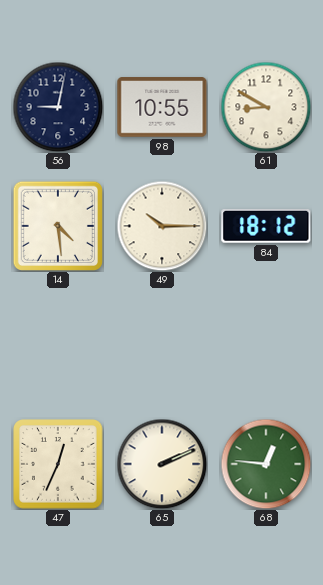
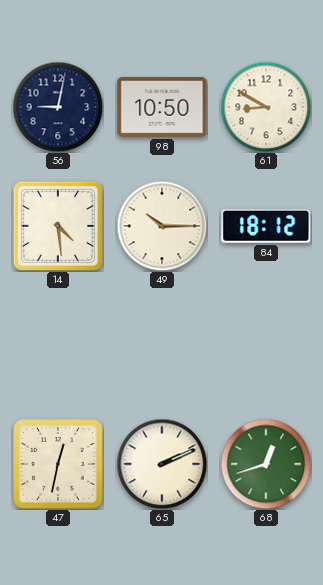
98: 10:55 -> 10:50
47: 12:34 -> 12:32
68: 12:46 -> 12:42
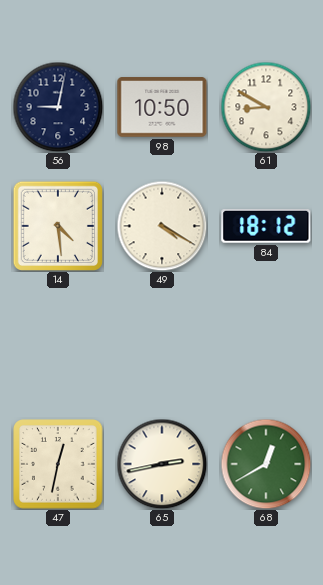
49: 10:15 -> 4:20
65: 2:11 -> 2:43
68: 12:42 -> 12:40
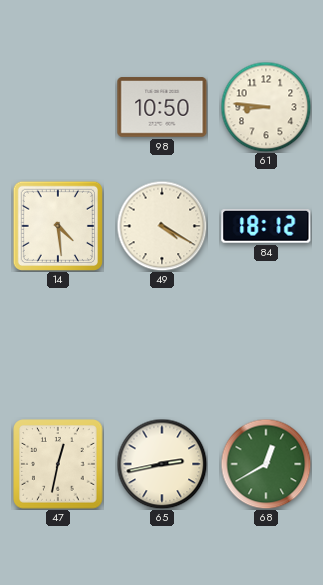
56: 9:02 -> none
61: 8:50 -> 8:46
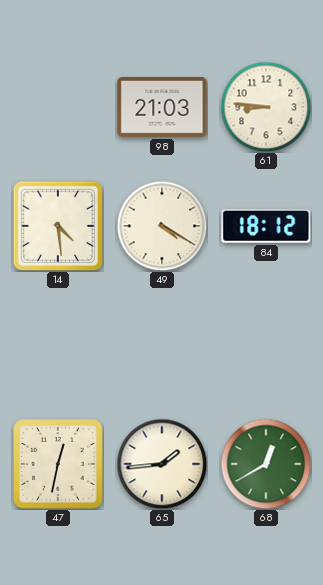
98: 10:50 -> 21:03
65: 2:43 -> 1:44
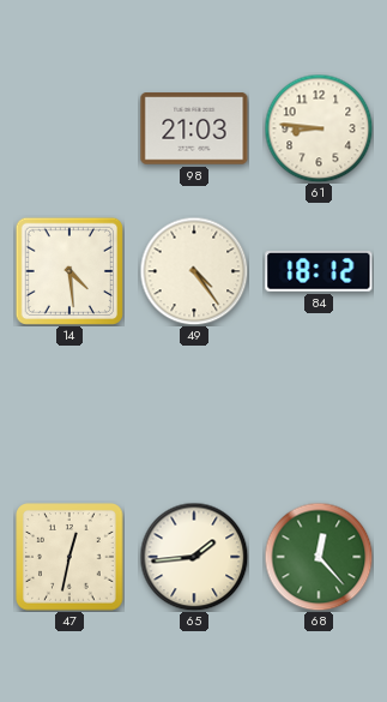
49: 4:20 -> 4:24
68: 12:40 -> 12:23
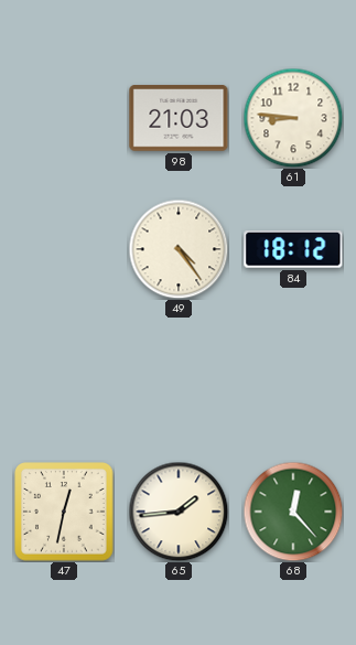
14: 4:29 -> none
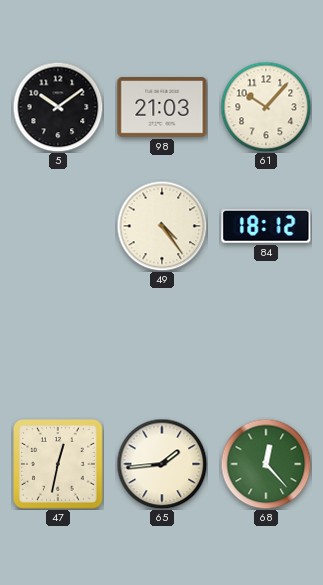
5: none -> 10:09
61: 8:46 -> 10:07
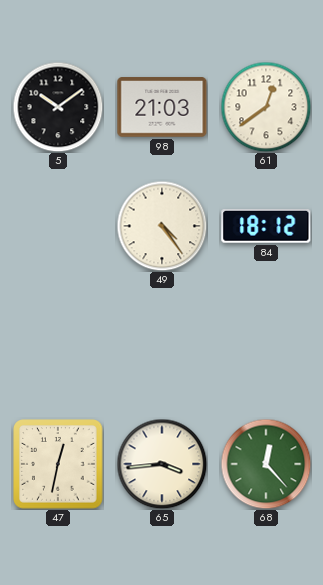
61: 10:07 -> 12:39
65: 1:44 -> 3:44
